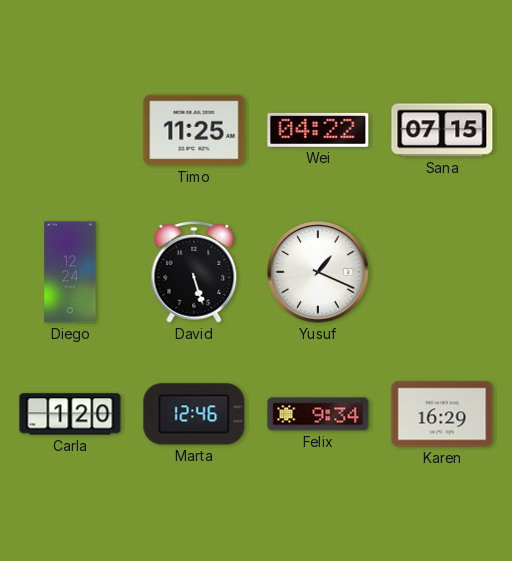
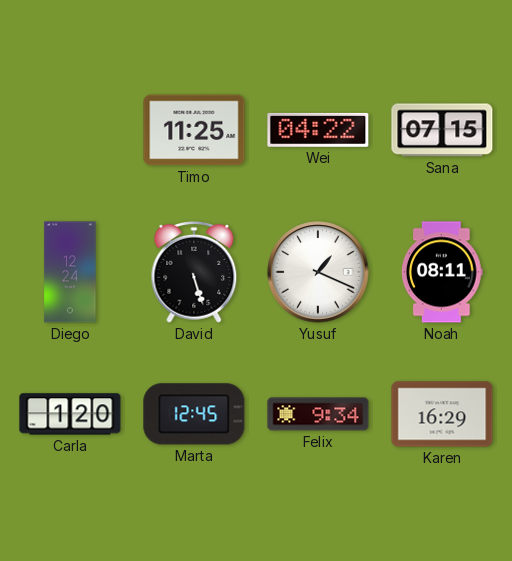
Noah: none -> 08:11
Marta: 12:46 -> 12:45
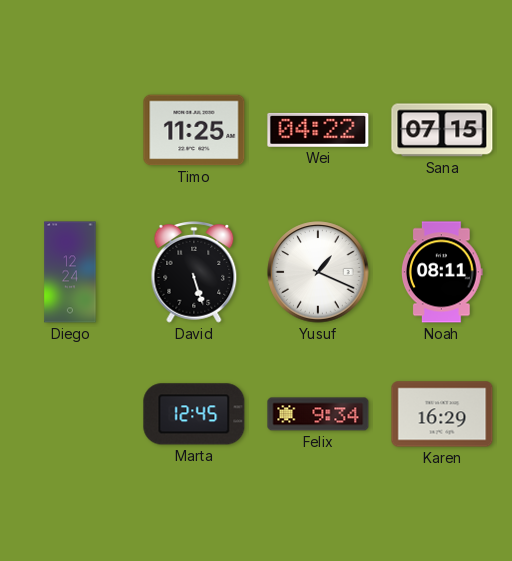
Carla: 1:20 -> none
